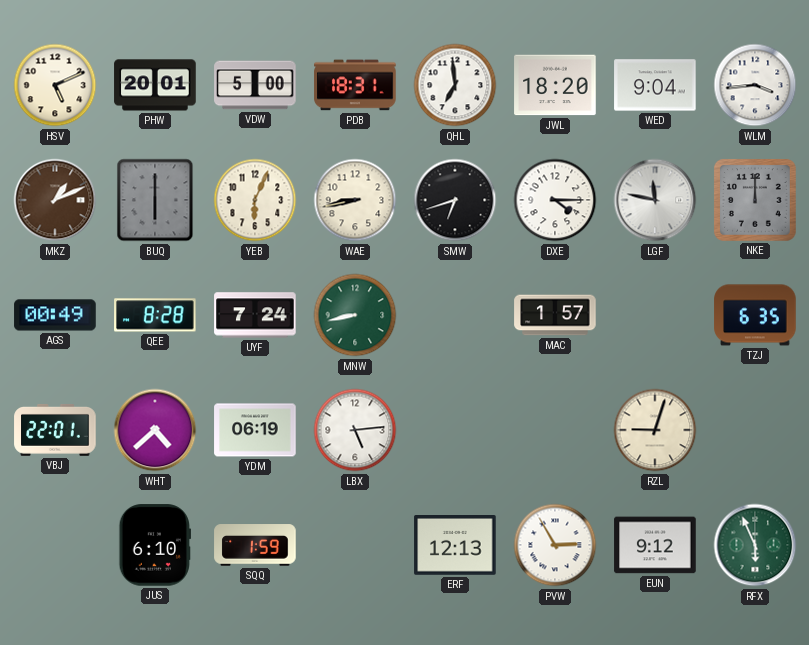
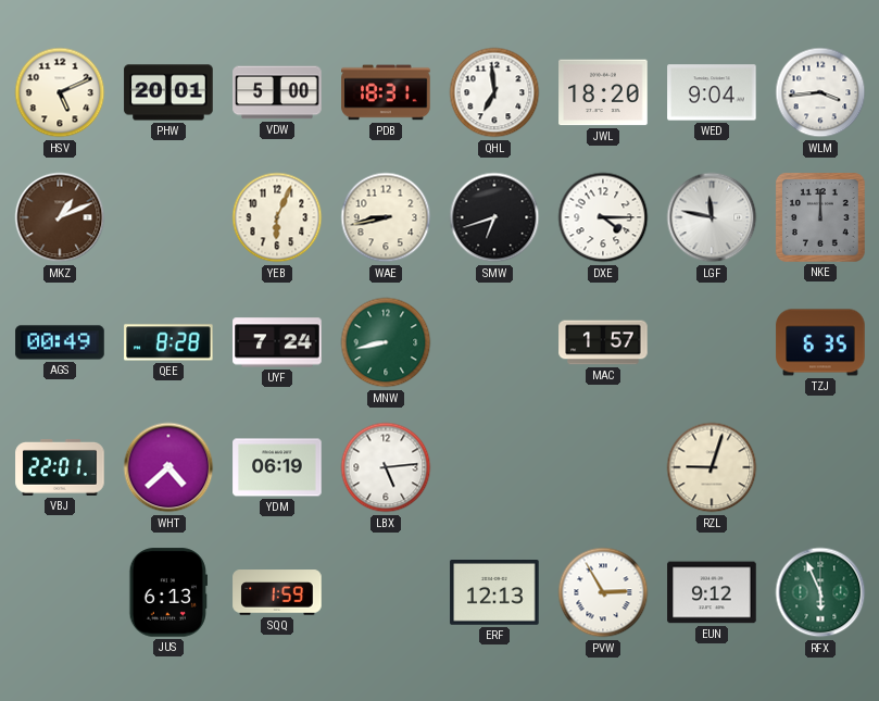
BUQ: 6:00 -> none
JUS: 6:10 -> 6:13
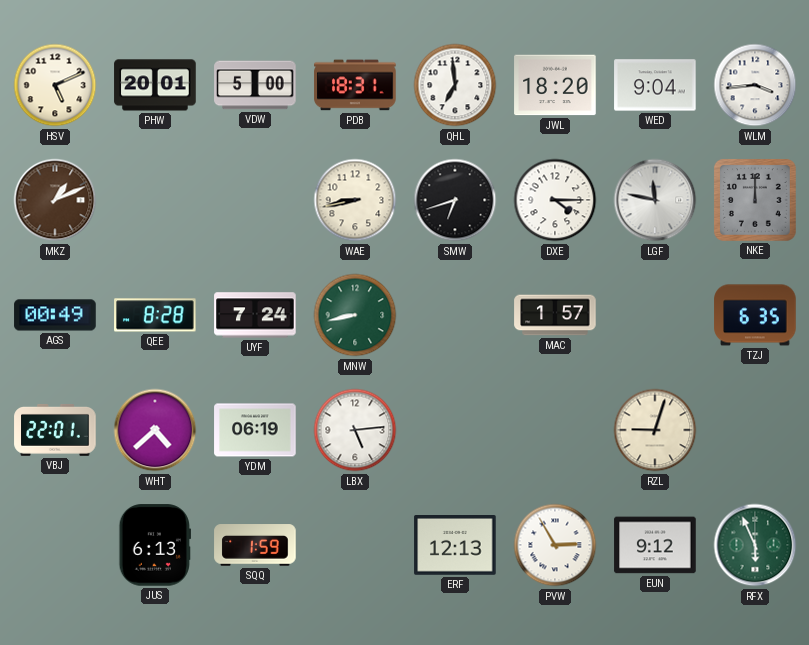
YEB: 6:04 -> none
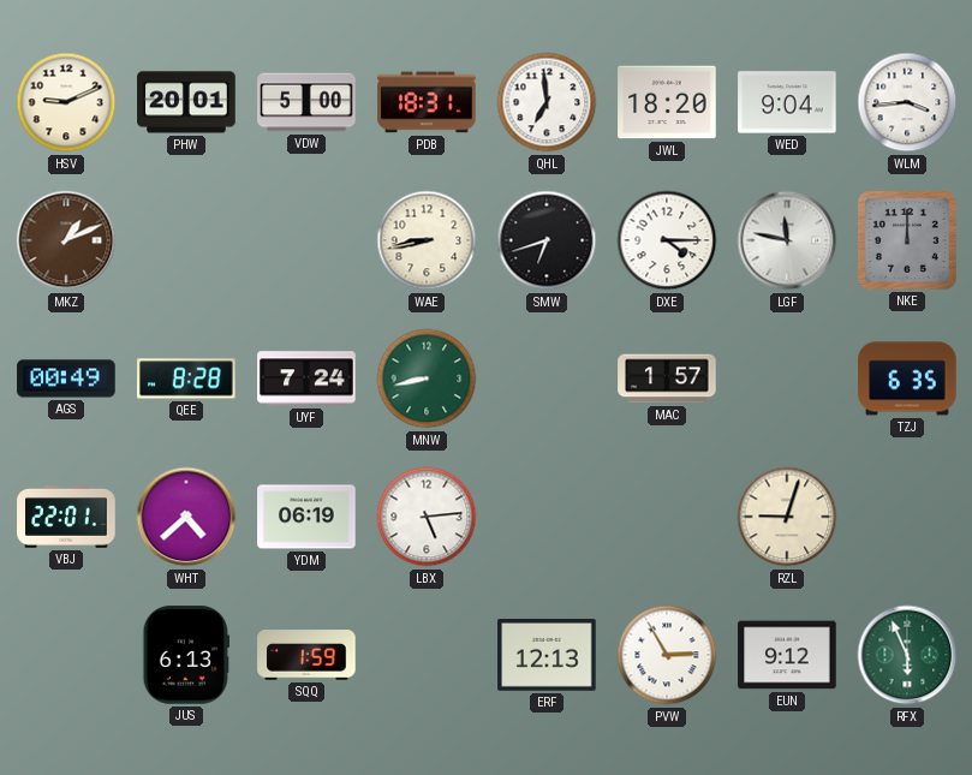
HSV: 5:11 -> 9:11
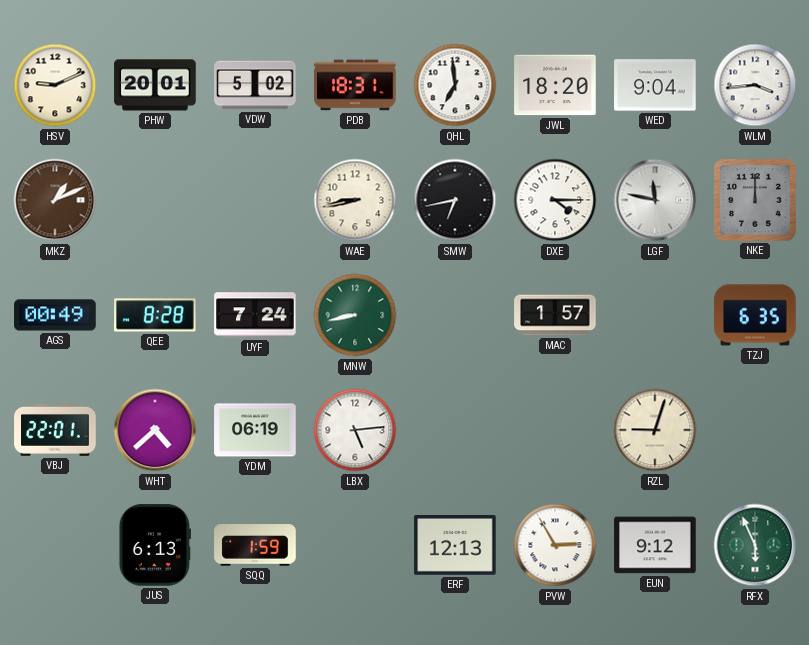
VDW: 5:00 -> 5:02
SMW: 6:42 -> 6:43
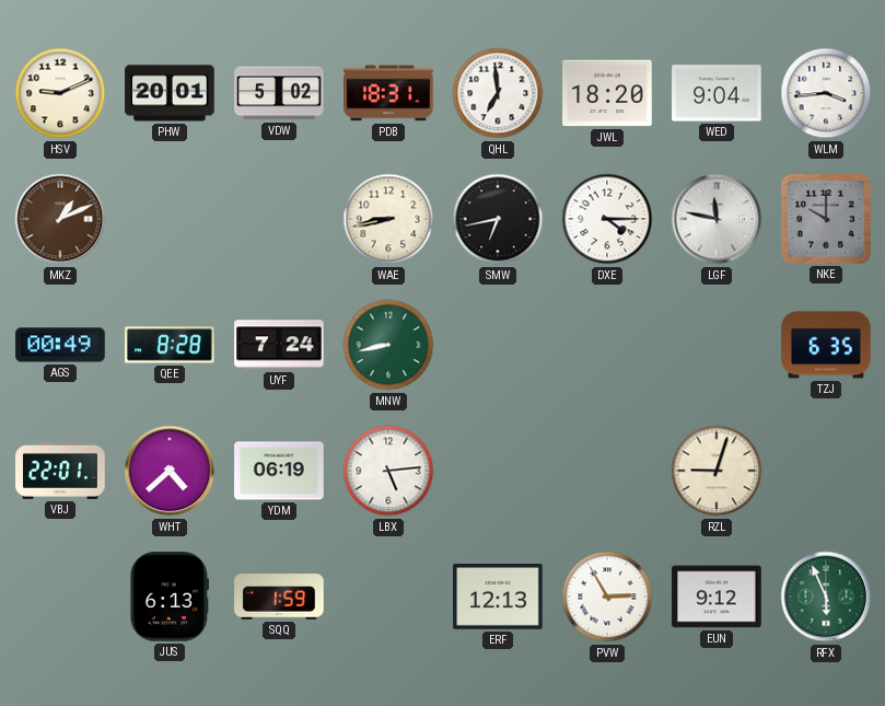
NKE: 12:00 -> 10:00
MAC: 1:57 -> none
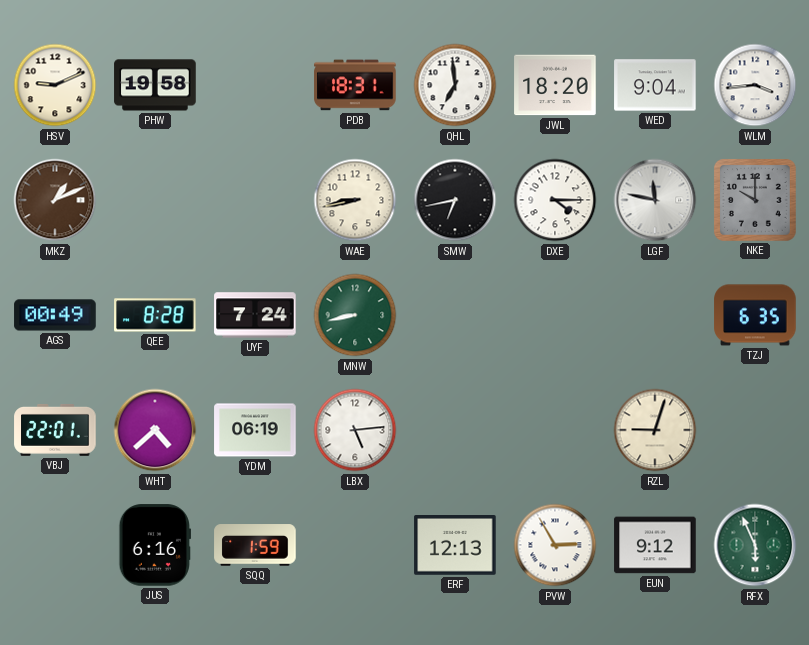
PHW: 20:01 -> 19:58
VDW: 5:02 -> none
JUS: 6:13 -> 6:16
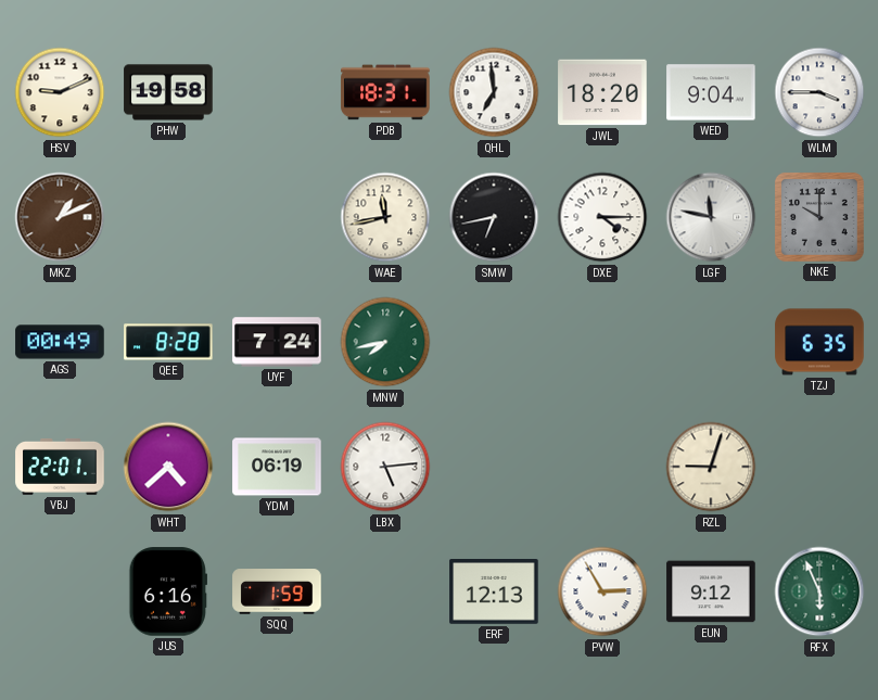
WLM: 3:44 -> 3:45
WAE: 8:43 -> 11:43
MNW: 8:43 -> 7:43
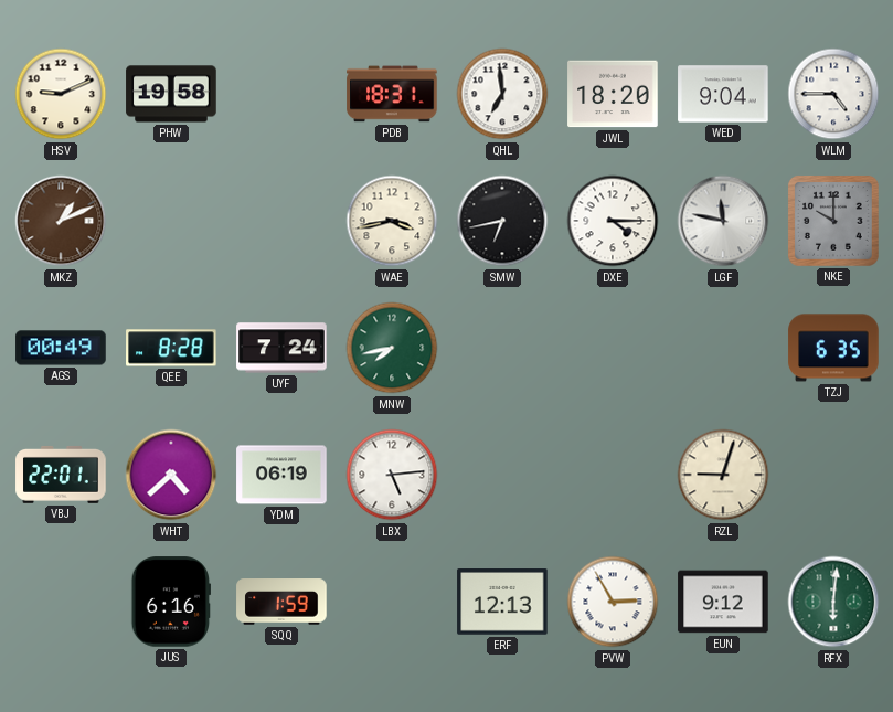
WLM: 3:45 -> 4:45
WAE: 11:43 -> 3:43
RFX: 5:56 -> 6:01
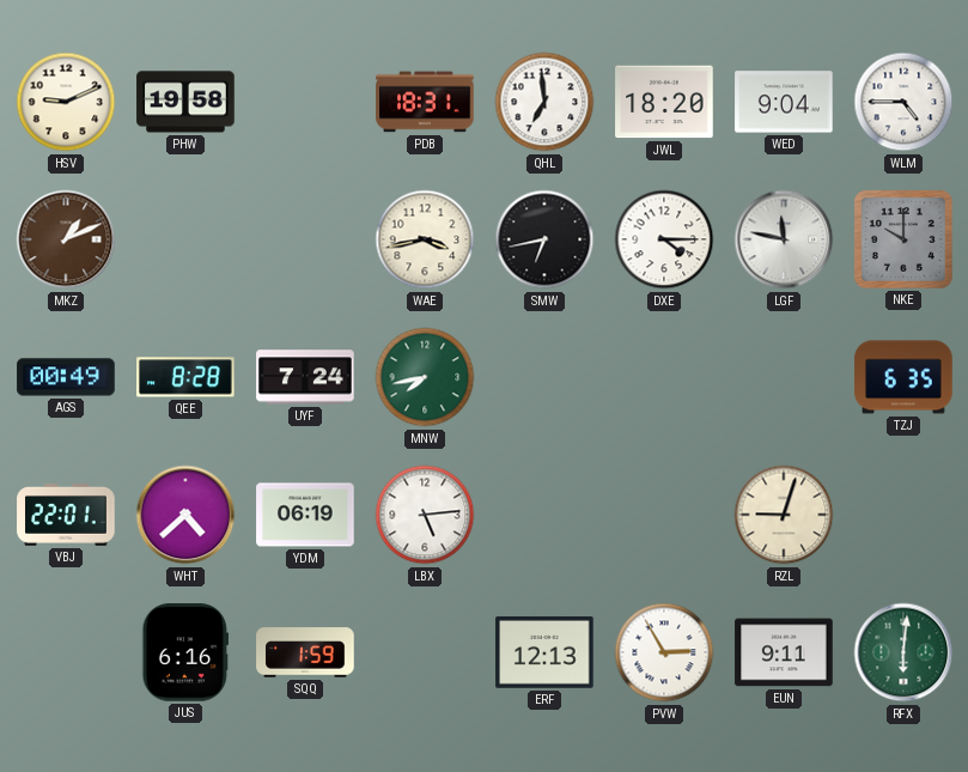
EUN: 9:12 -> 9:11
